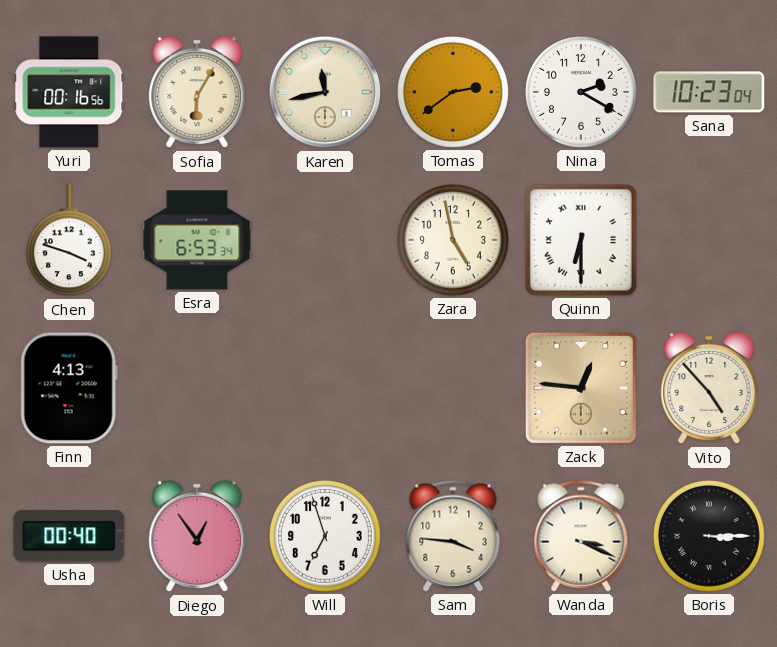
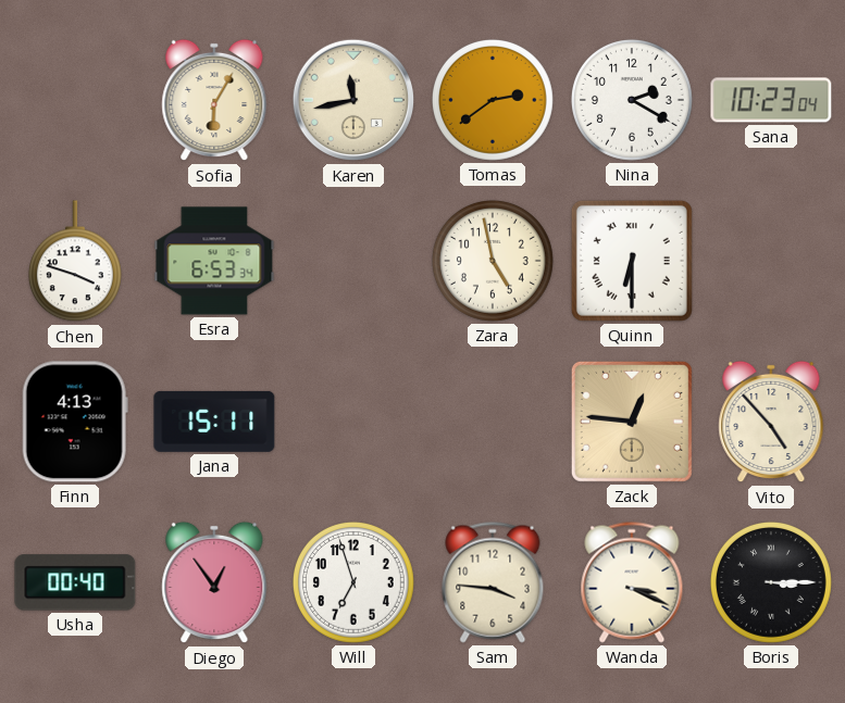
Yuri: 00:16 -> none
Jana: none -> 15:11
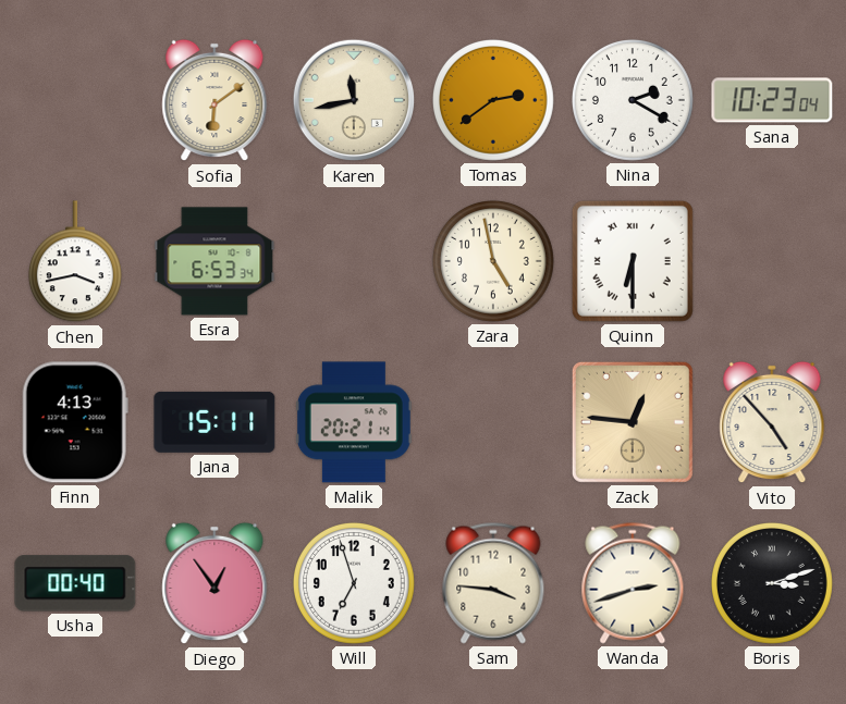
Sofia: 6:05 -> 6:09
Chen: 3:48 -> 3:43
Malik: none -> 20:21
Wanda: 3:19 -> 2:42
Boris: 3:15 -> 3:12
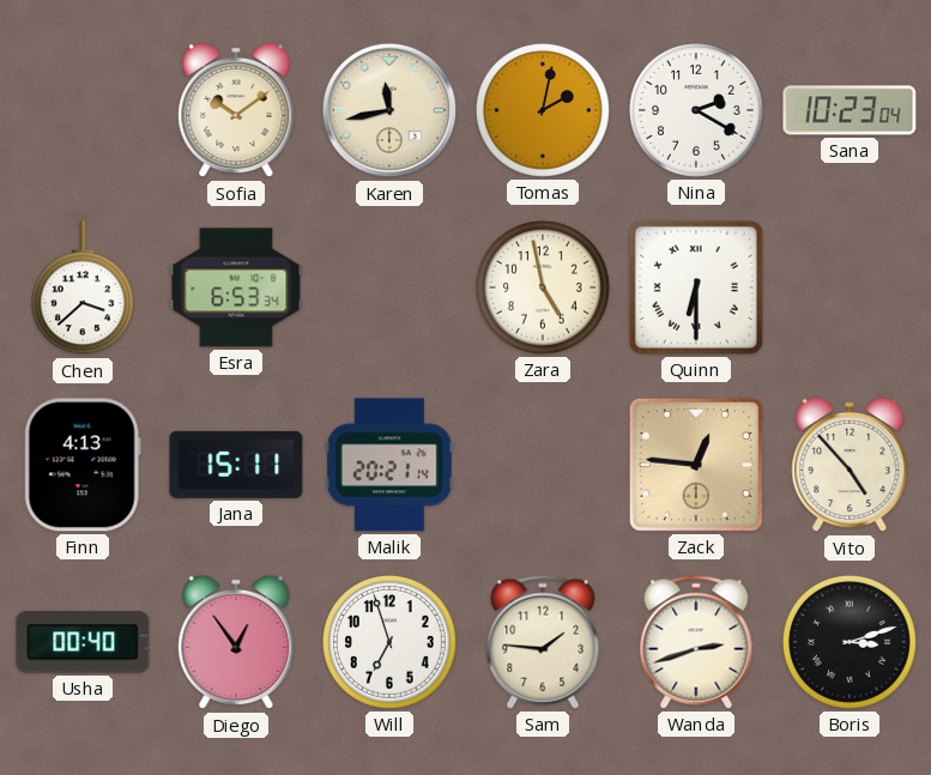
Sofia: 6:09 -> 10:09
Tomas: 2:39 -> 2:02
Chen: 3:43 -> 3:38
Sam: 3:46 -> 1:46
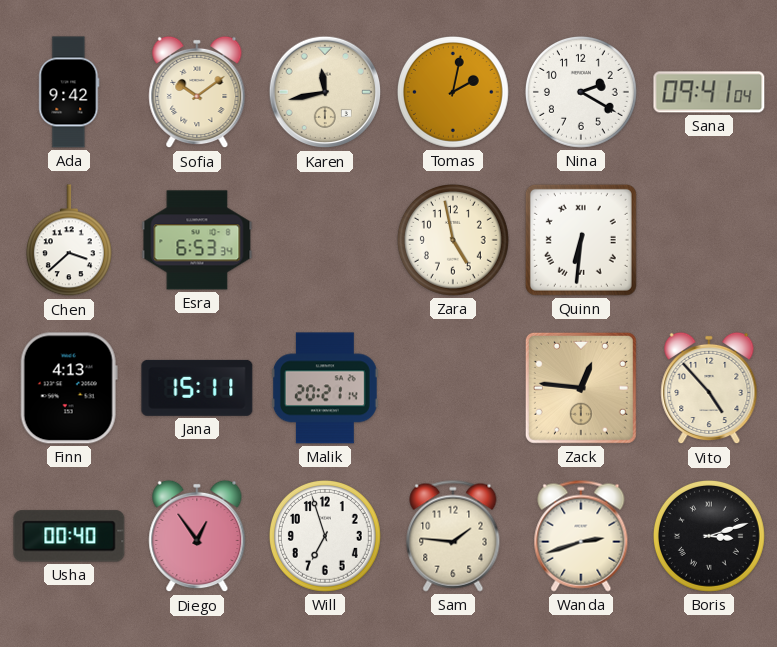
Ada: none -> 9:42
Sana: 10:23 -> 09:41
Quinn: 6:30 -> 6:31
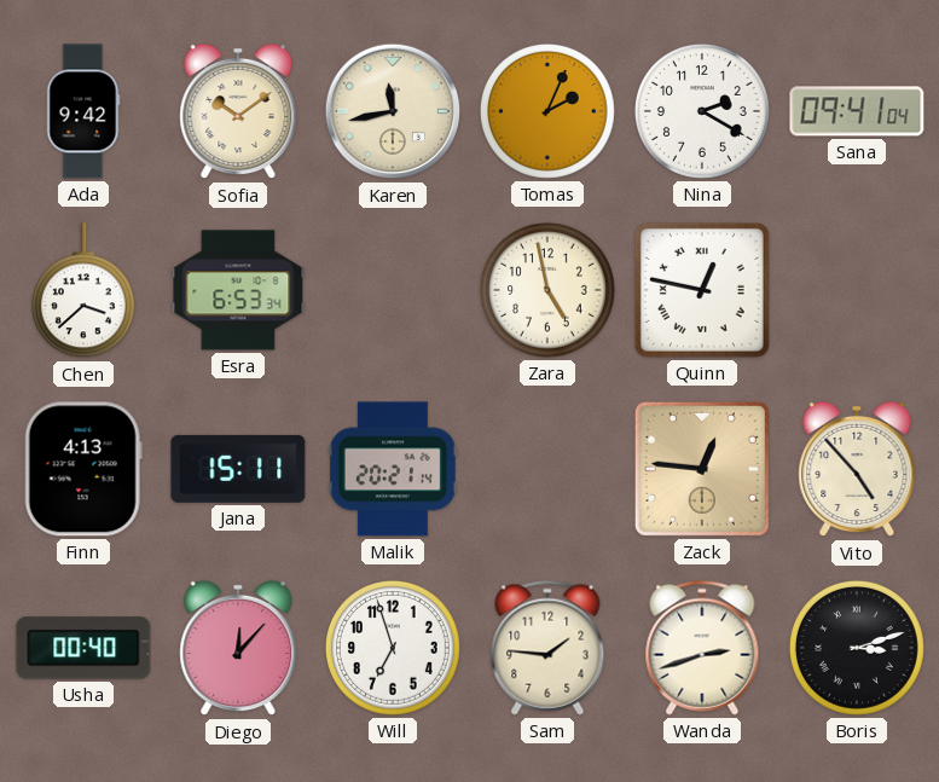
Tomas: 2:02 -> 2:04
Quinn: 6:31 -> 12:47
Diego: 12:54 -> 12:07
